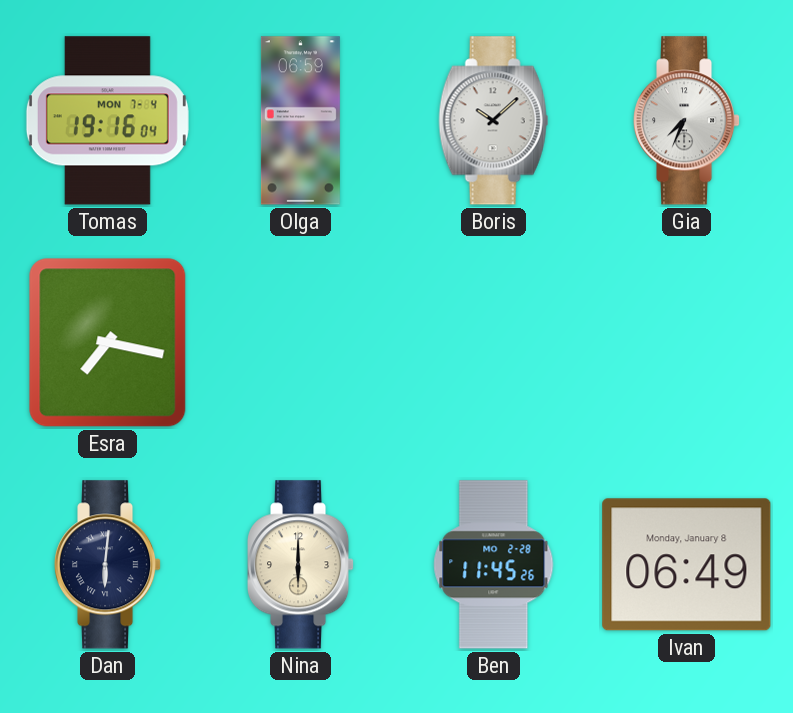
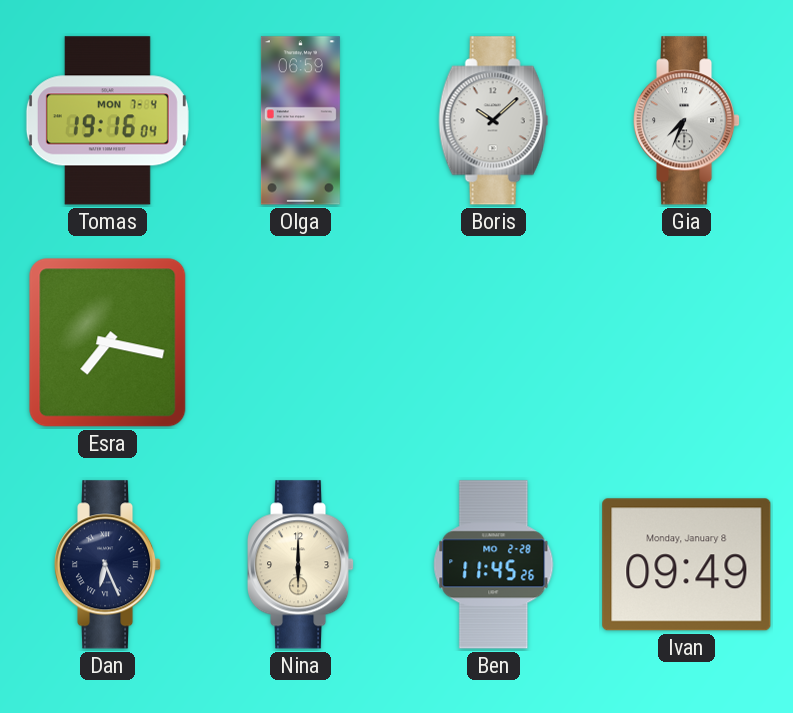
Dan: 6:01 -> 6:26
Ivan: 06:49 -> 09:49
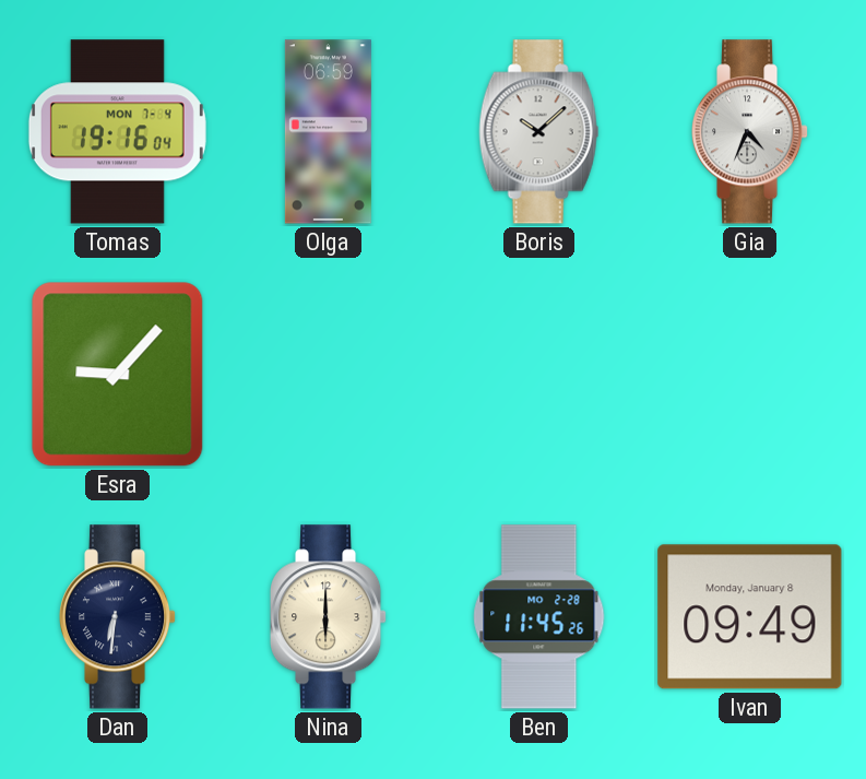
Gia: 7:34 -> 4:34
Esra: 7:17 -> 9:07
Dan: 6:26 -> 6:31
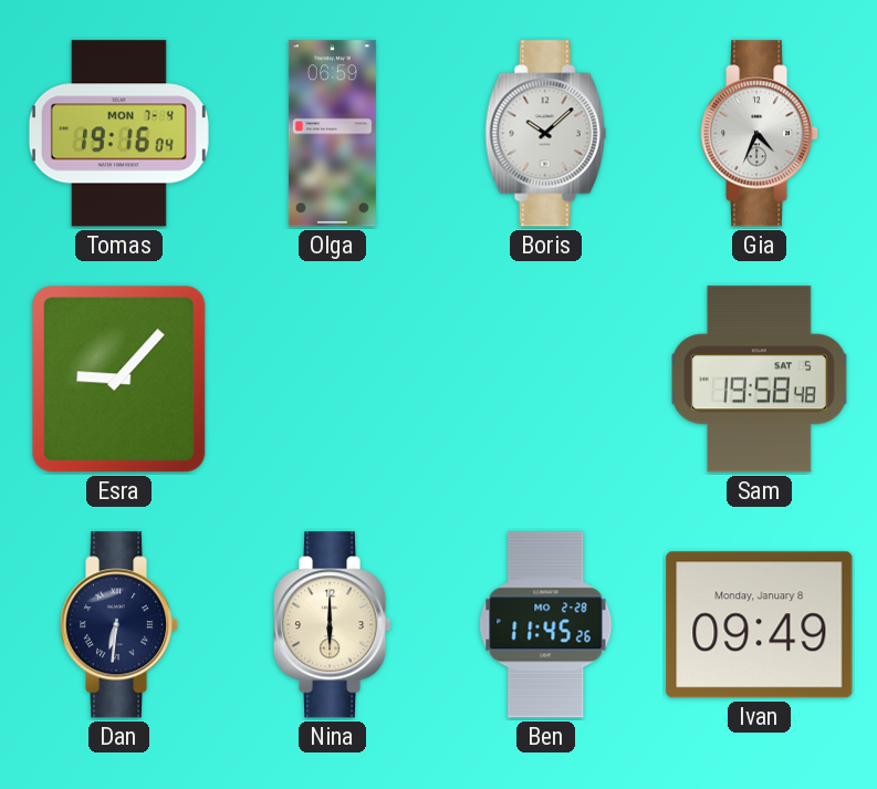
Sam: none -> 19:58
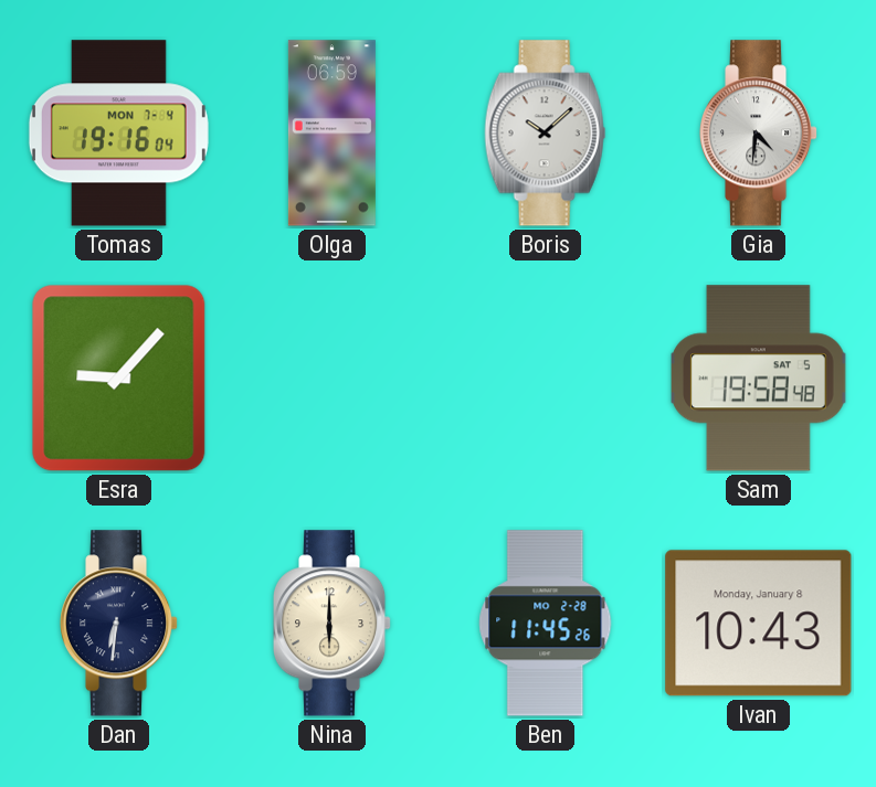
Gia: 4:34 -> 4:31
Ivan: 09:49 -> 10:43
